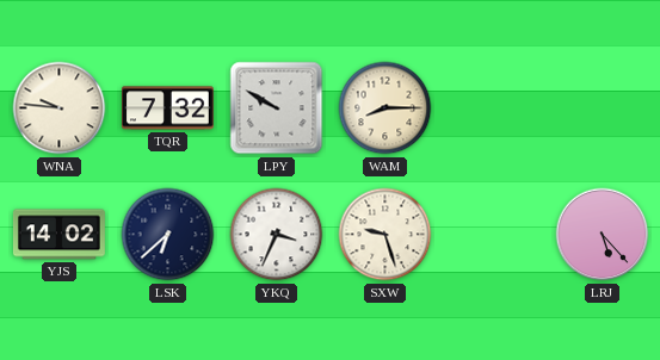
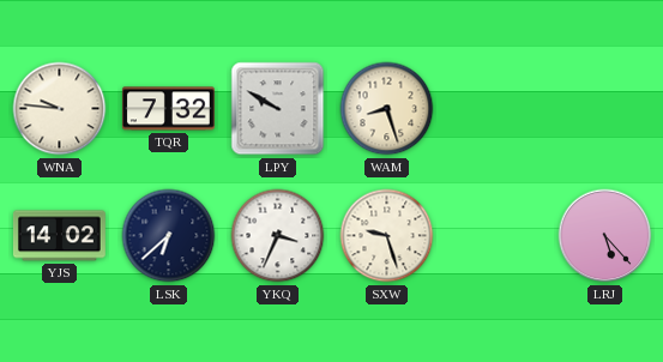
WAM: 8:15 -> 8:27
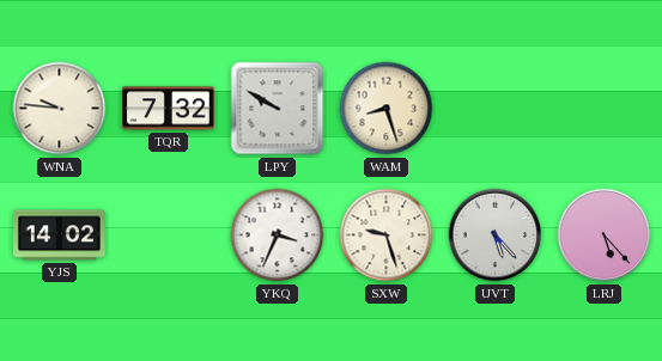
LSK: 6:38 -> none
UVT: none -> 5:23
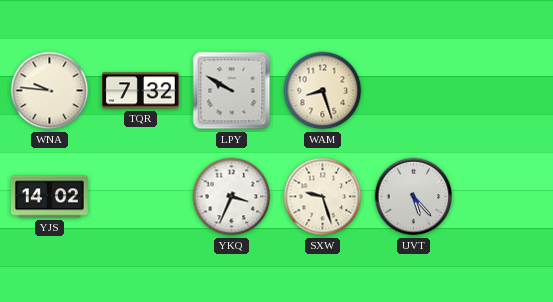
LRJ: 5:23 -> none
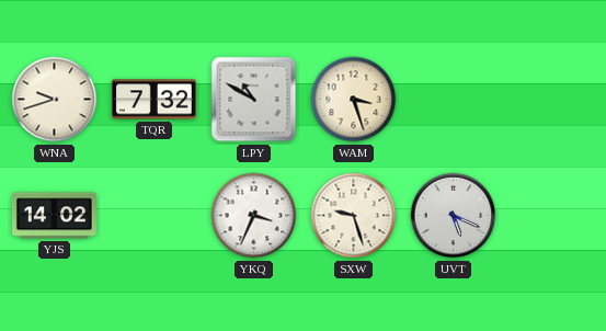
WNA: 9:46 -> 9:42
LPY: 9:50 -> 10:50
WAM: 8:27 -> 3:27
UVT: 5:23 -> 5:19
